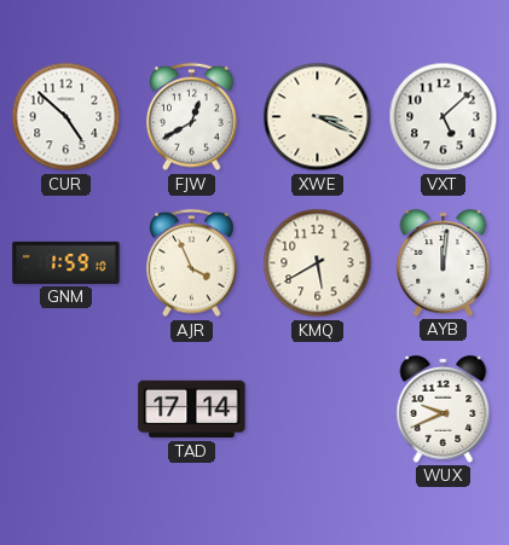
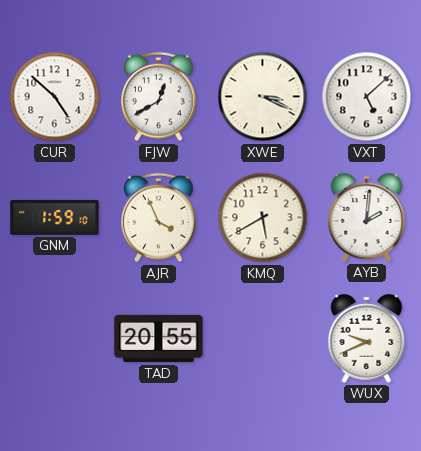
AYB: 12:01 -> 2:01
TAD: 17:14 -> 20:55
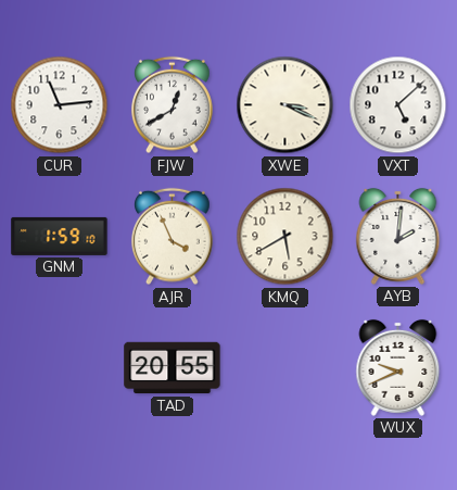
CUR: 4:52 -> 11:14
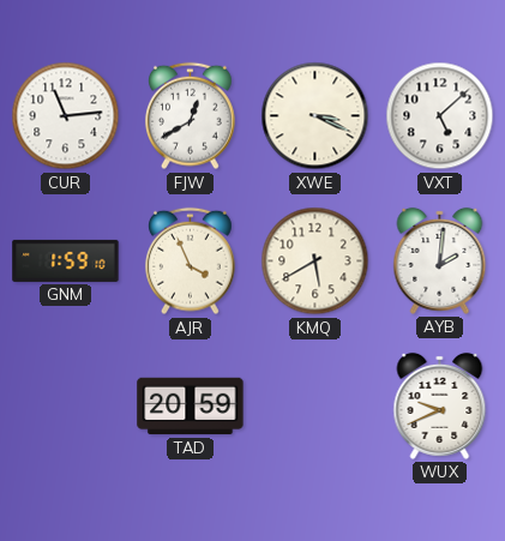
TAD: 20:55 -> 20:59
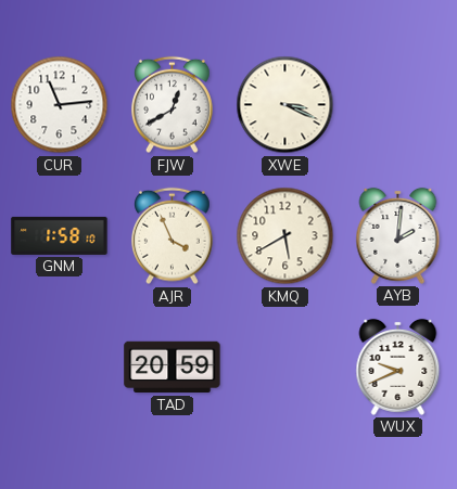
VXT: 5:08 -> none
GNM: 1:59 -> 1:58
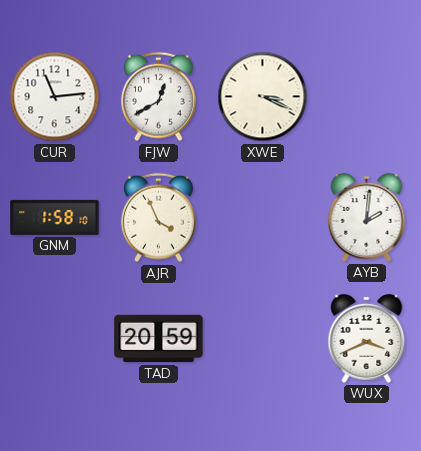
KMQ: 5:40 -> none
WUX: 9:41 -> 3:41
